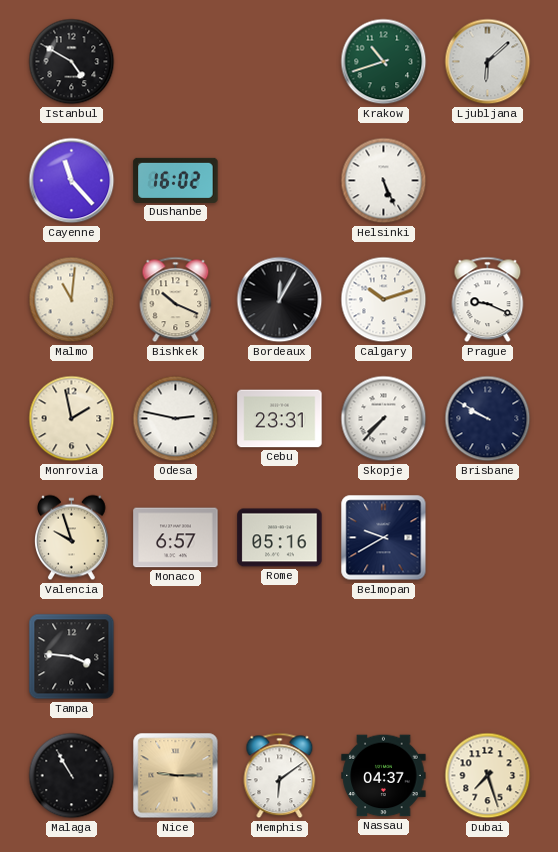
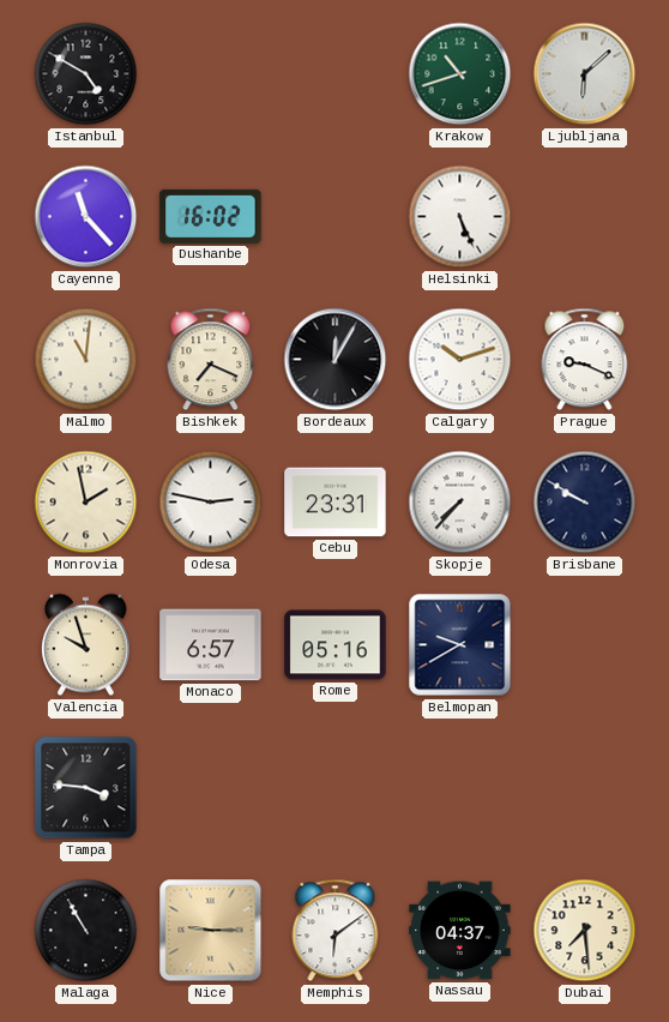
Bishkek: 10:19 -> 7:19
Dubai: 7:27 -> 7:29
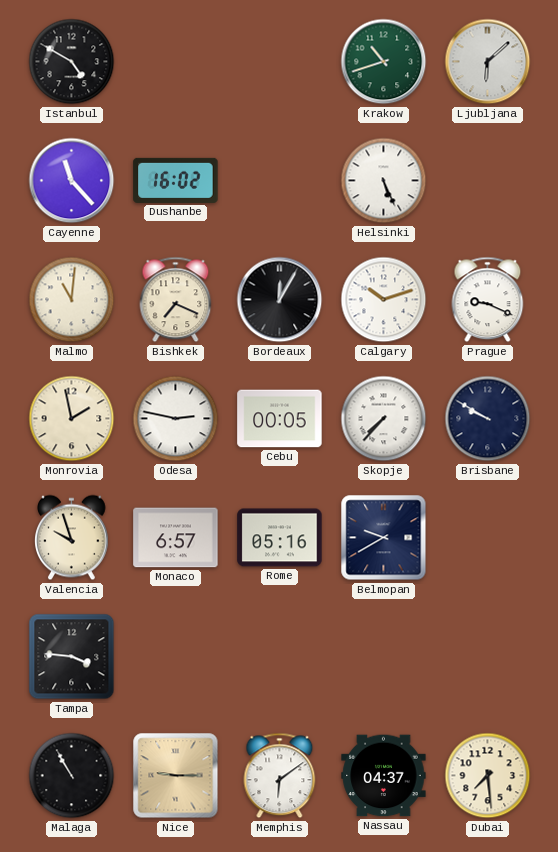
Cebu: 23:31 -> 00:05
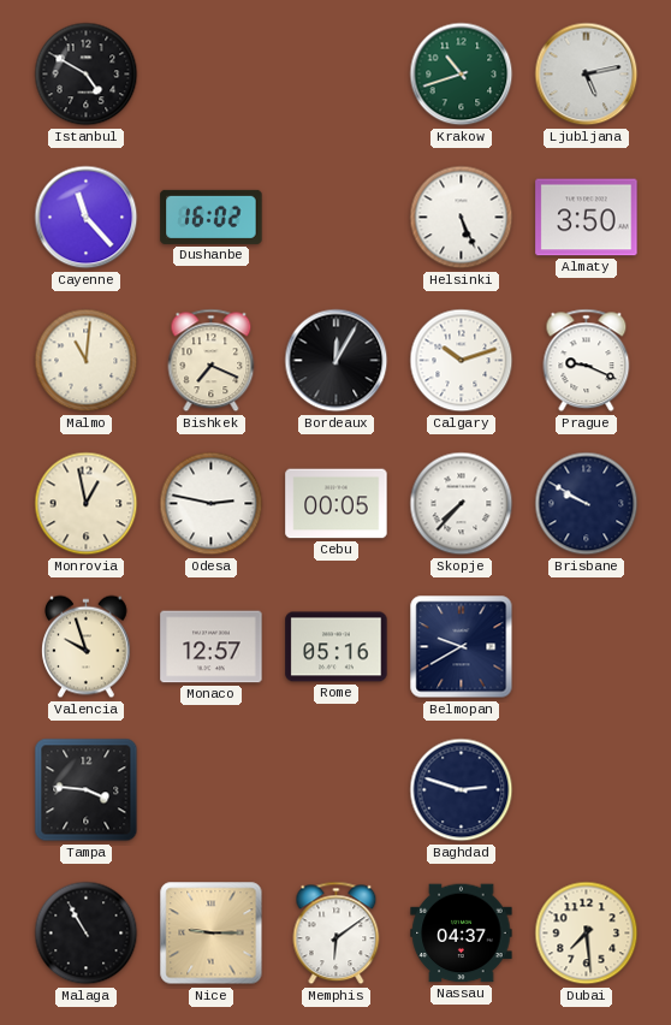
Ljubljana: 6:08 -> 5:13
Almaty: none -> 3:50
Monrovia: 1:58 -> 12:58
Monaco: 6:57 -> 12:57
Baghdad: none -> 2:48
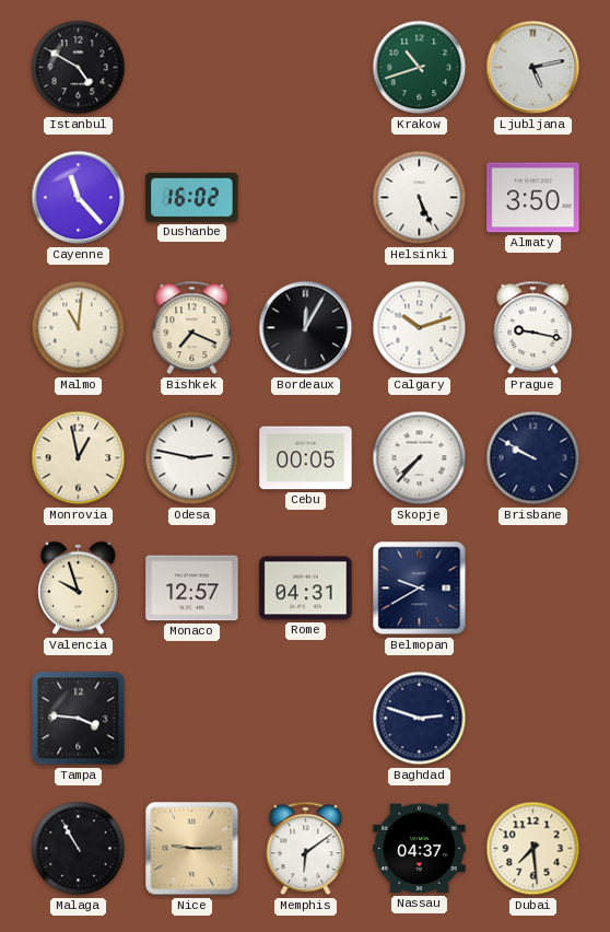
Prague: 9:19 -> 9:17
Rome: 05:16 -> 04:31
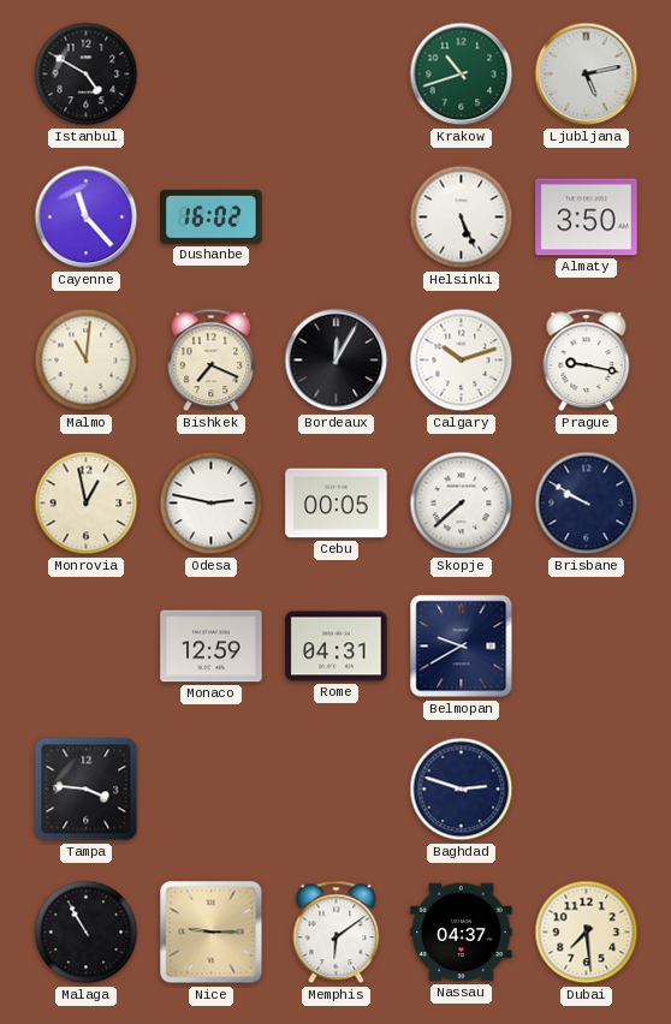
Skopje: 7:37 -> 7:38
Valencia: 9:57 -> none
Monaco: 12:57 -> 12:59
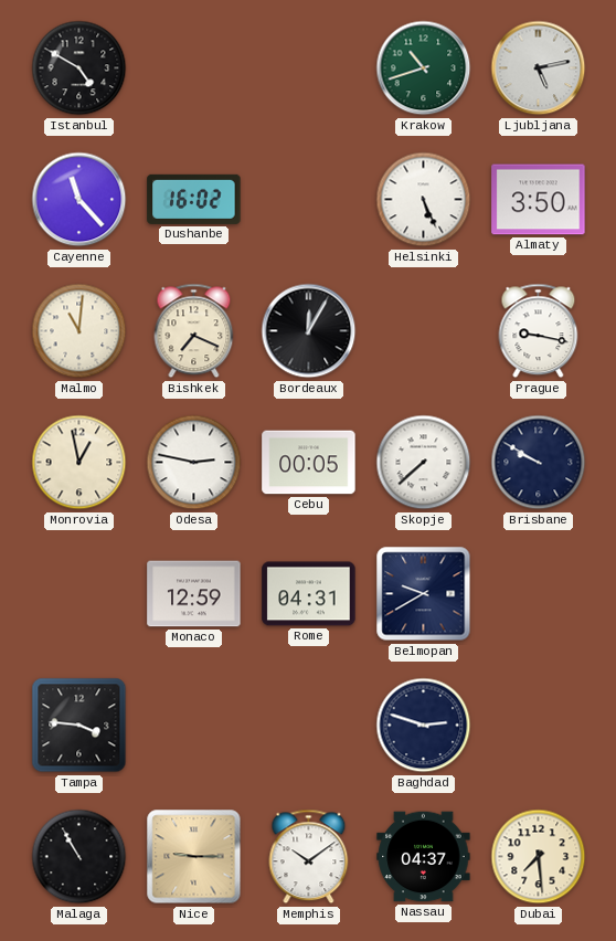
Calgary: 10:12 -> none
Memphis: 6:09 -> 10:09
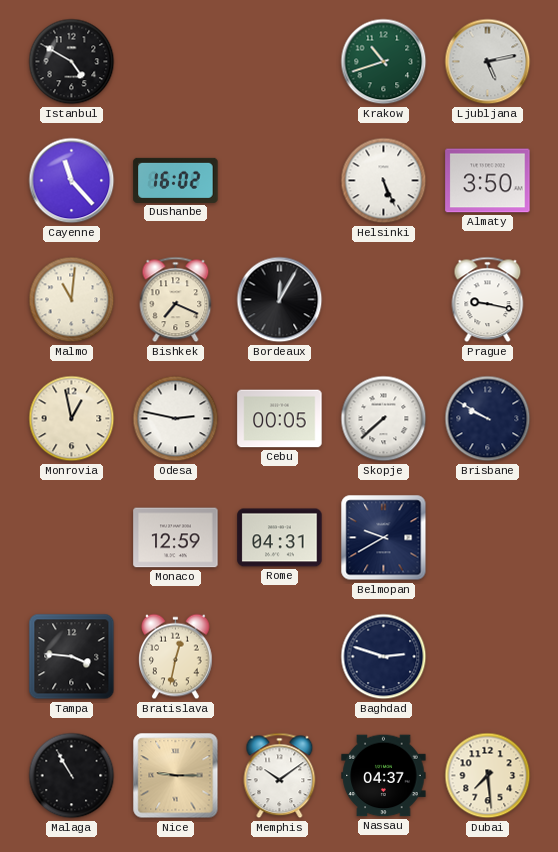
Bratislava: none -> 12:32
